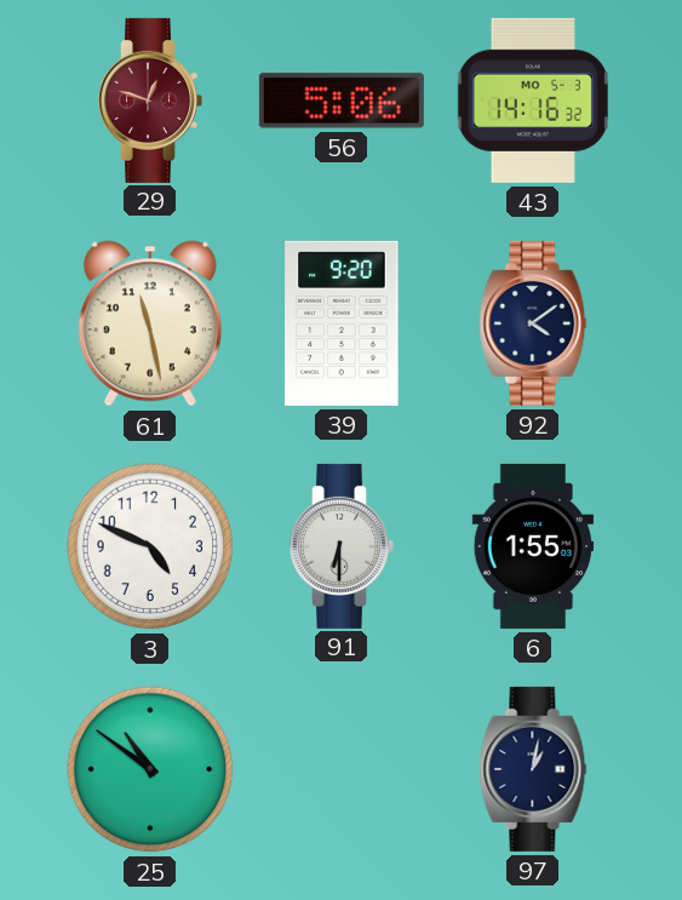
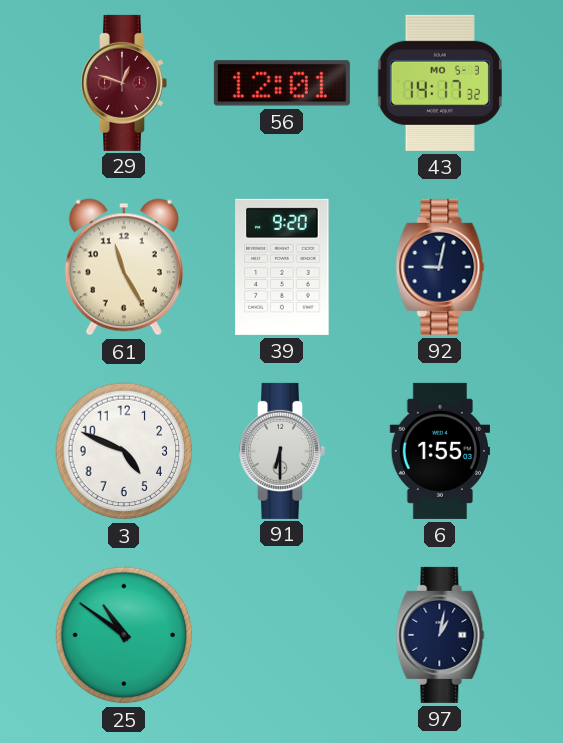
56: 5:06 -> 12:01
43: 14:16 -> 14:17
61: 11:28 -> 11:25
92: 4:09 -> 9:02
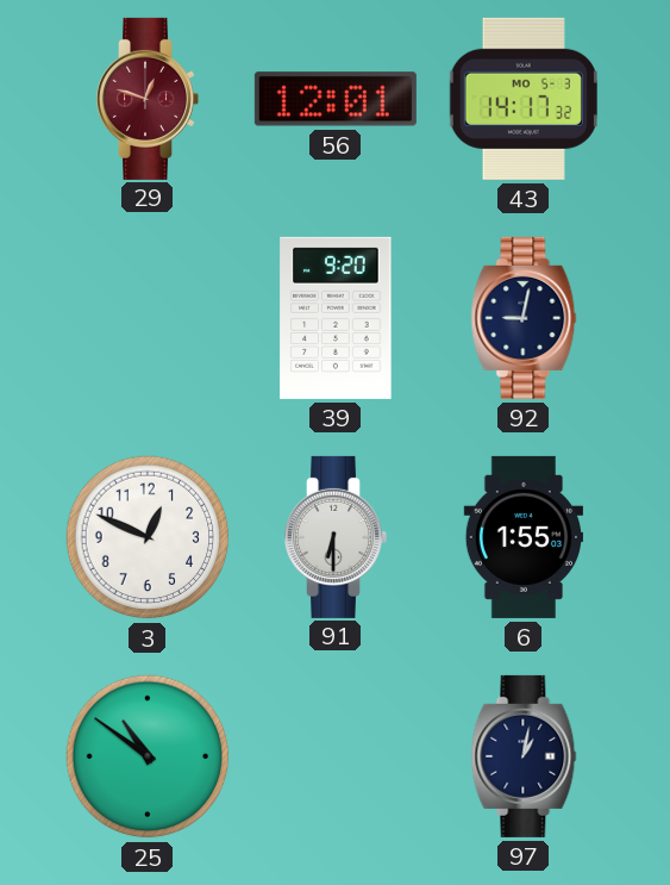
61: 11:25 -> none
3: 4:49 -> 12:49
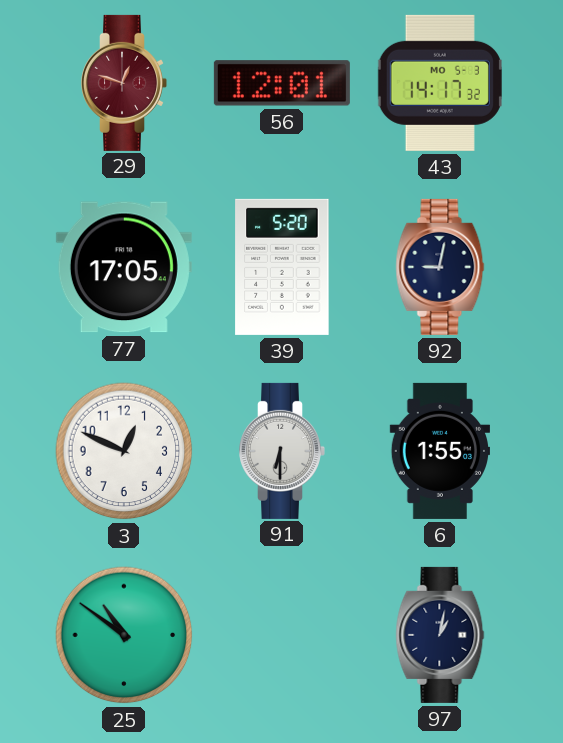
77: none -> 17:05
39: 9:20 -> 5:20
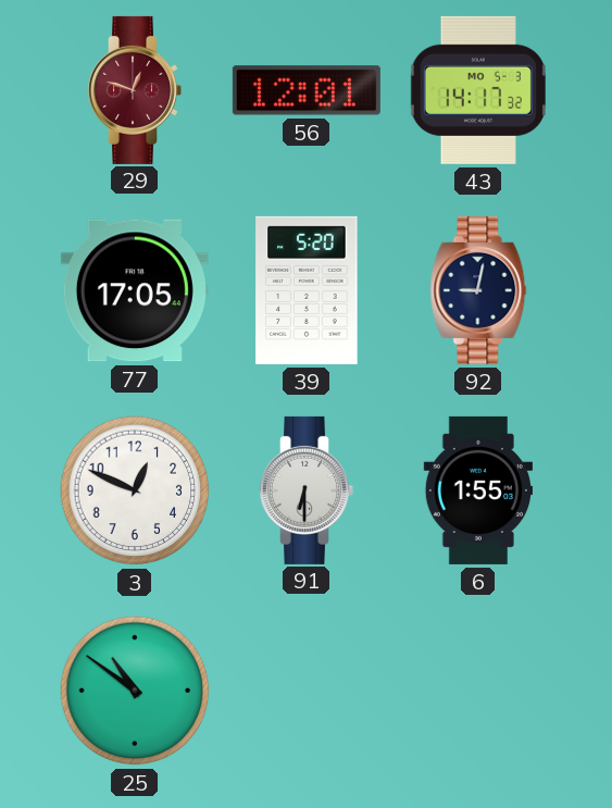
97: 1:02 -> none
